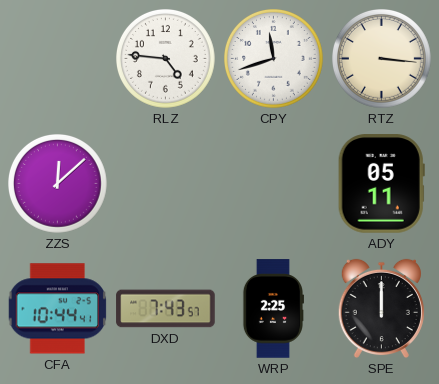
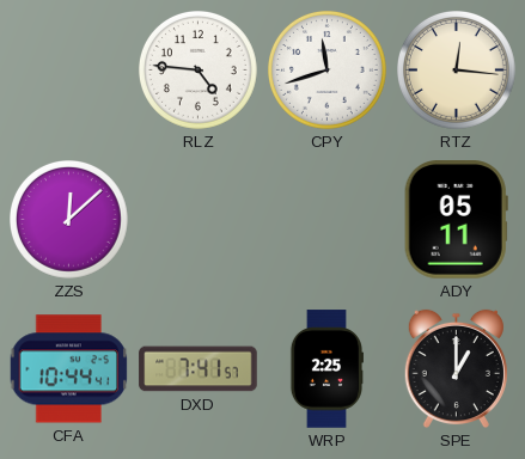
RTZ: 3:16 -> 12:16
DXD: 7:43 -> 7:41
SPE: 12:00 -> 1:00
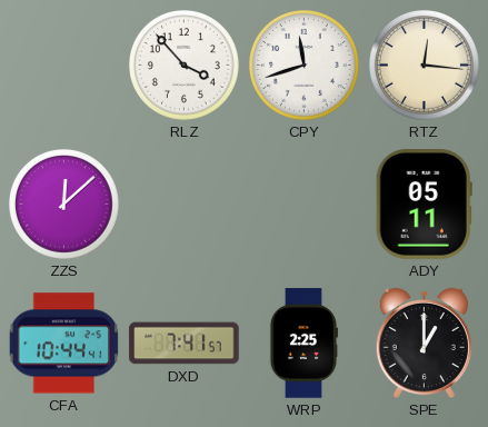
RLZ: 4:46 -> 3:53
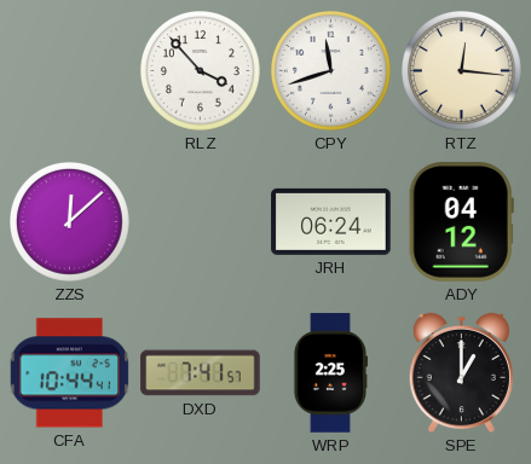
JRH: none -> 06:24
ADY: 05:11 -> 04:12
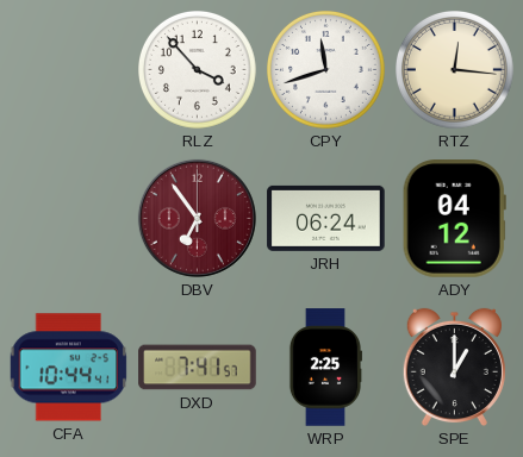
ZZS: 12:08 -> none
DBV: none -> 6:54
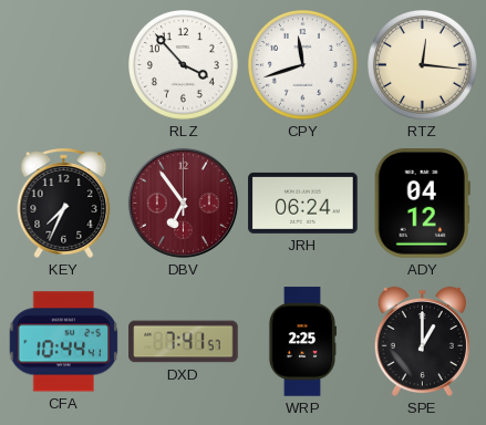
KEY: none -> 7:34
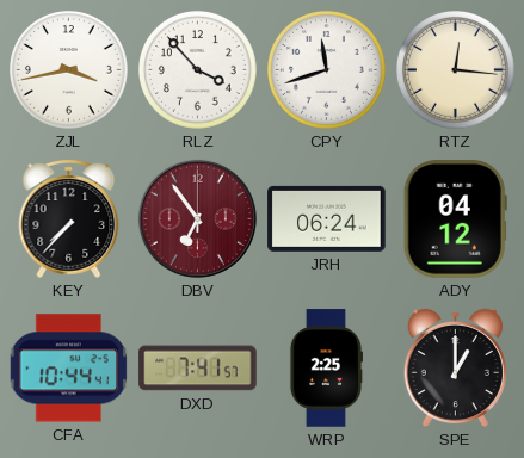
ZJL: none -> 3:43
KEY: 7:34 -> 7:37
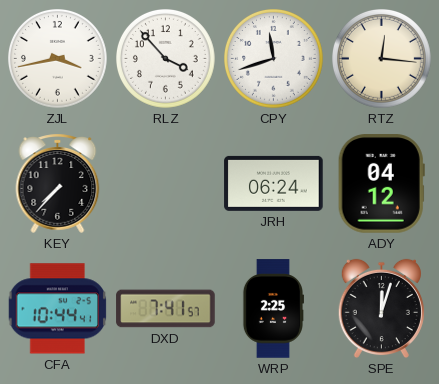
DBV: 6:54 -> none
SPE: 1:00 -> 12:03
